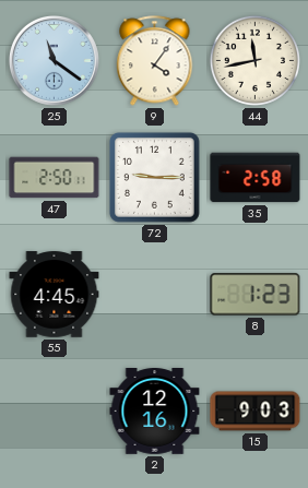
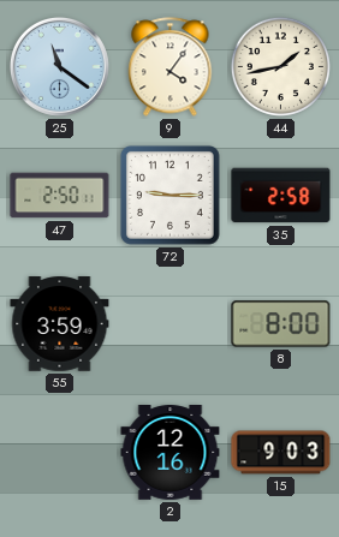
44: 11:43 -> 1:43
55: 4:45 -> 3:59
8: 1:23 -> 8:00
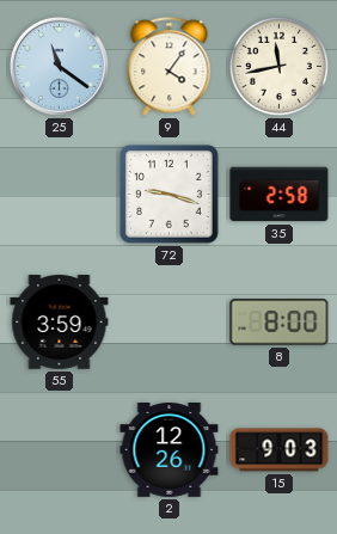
44: 1:43 -> 11:43
47: 2:50 -> none
72: 9:15 -> 9:18
2: 12:16 -> 12:26
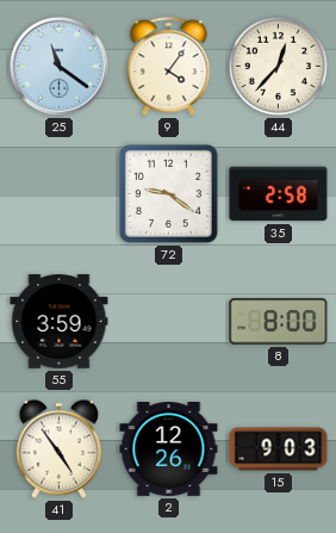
44: 11:43 -> 12:37
72: 9:18 -> 9:21
41: none -> 4:54
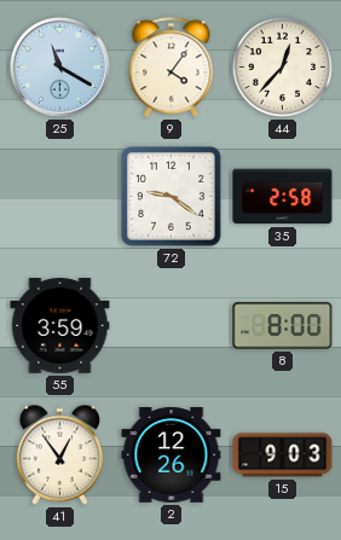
25: 11:21 -> 11:20
41: 4:54 -> 12:54
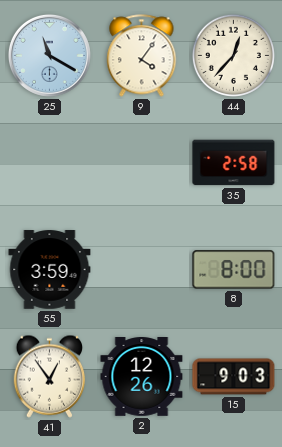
72: 9:21 -> none
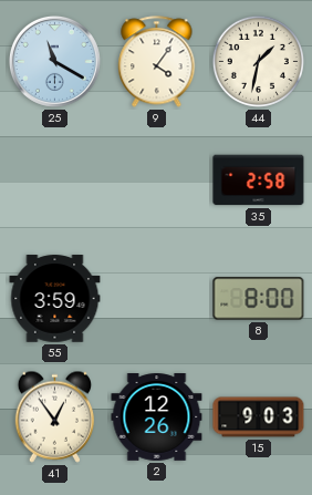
44: 12:37 -> 1:32
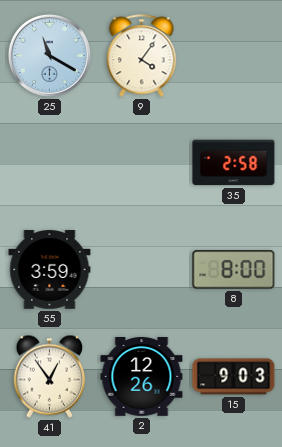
44: 1:32 -> none
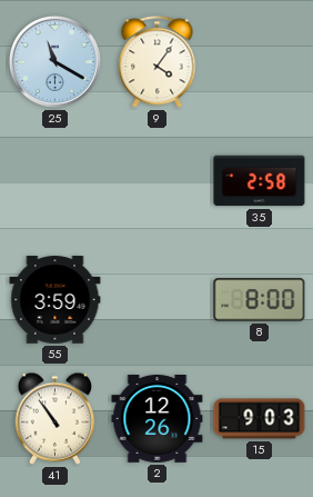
41: 12:54 -> 10:54
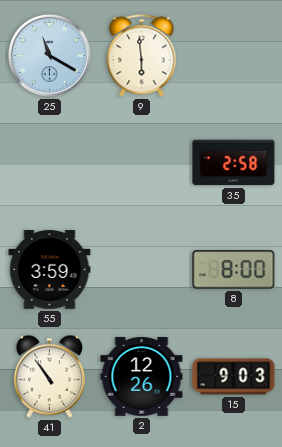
9: 4:06 -> 5:59
